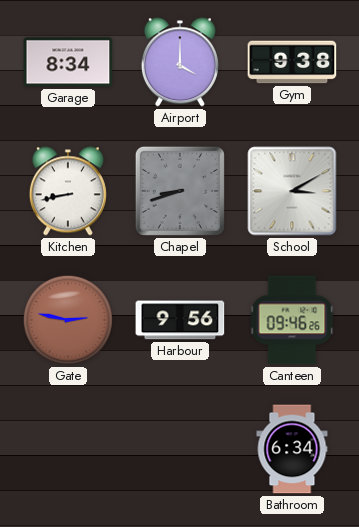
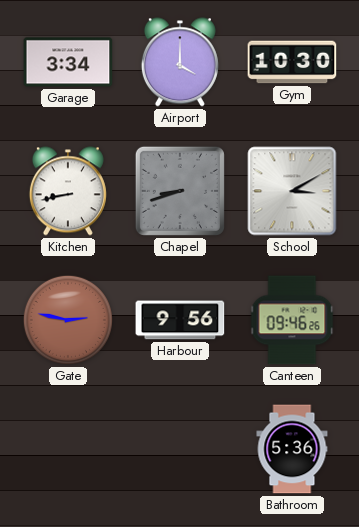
Garage: 8:34 -> 3:34
Gym: 9:38 -> 10:30
Bathroom: 6:34 -> 5:36
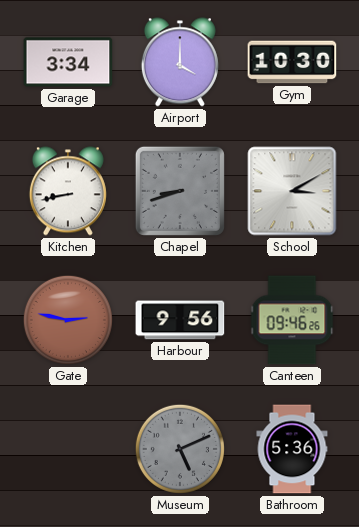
Museum: none -> 5:11
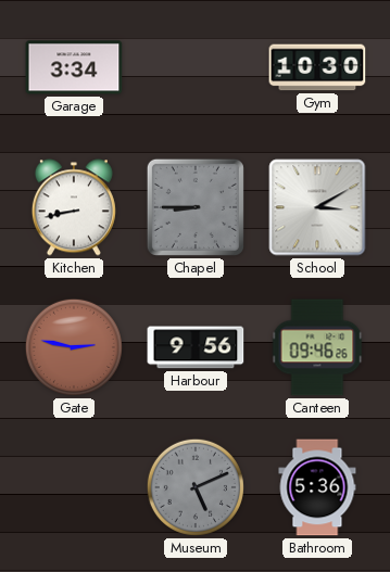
Airport: 4:00 -> none
Chapel: 8:42 -> 8:45
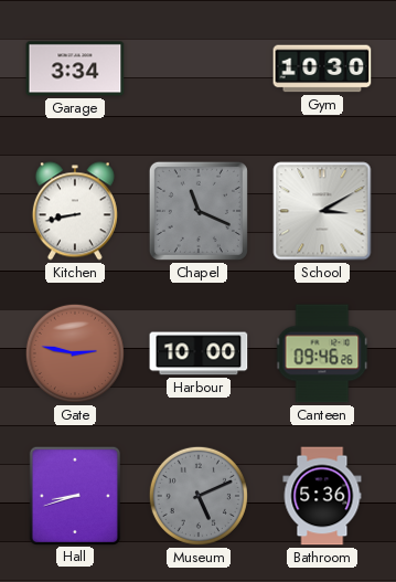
Chapel: 8:45 -> 11:19
Harbour: 9:56 -> 10:00
Hall: none -> 8:42
